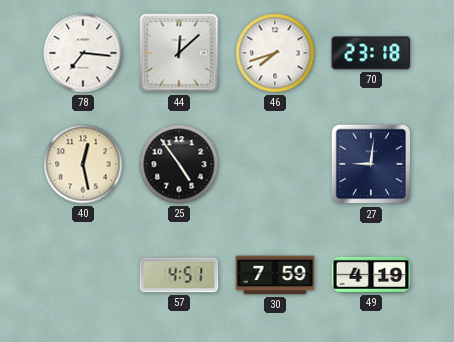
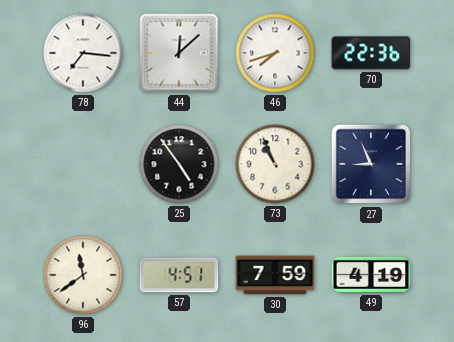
70: 23:18 -> 22:36
40: 12:28 -> none
73: none -> 10:56
27: 9:01 -> 8:56
96: none -> 11:39
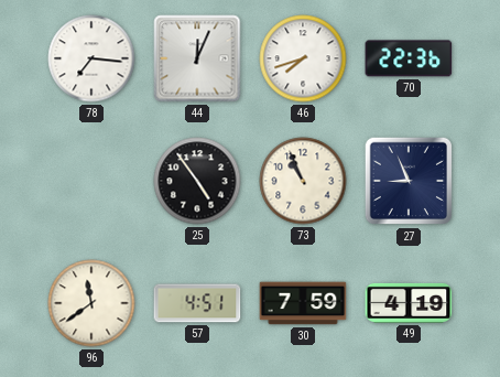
44: 12:08 -> 12:04
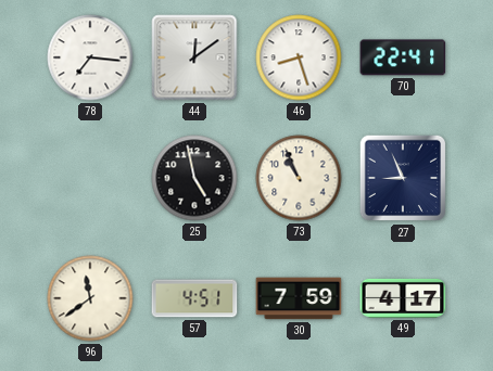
44: 12:04 -> 12:09
46: 7:42 -> 8:27
70: 22:36 -> 22:41
25: 4:54 -> 4:58
49: 4:19 -> 4:17
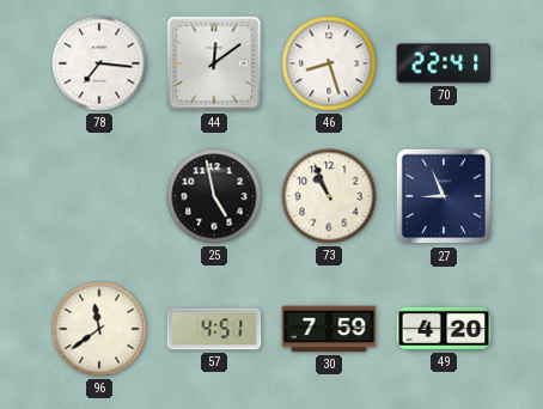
49: 4:17 -> 4:20
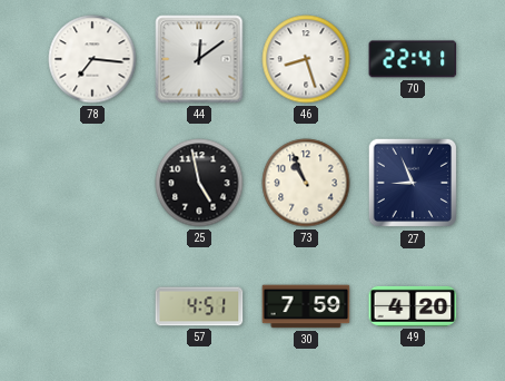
96: 11:39 -> none
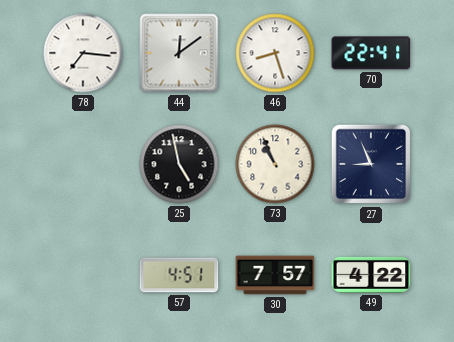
30: 7:59 -> 7:57
49: 4:20 -> 4:22
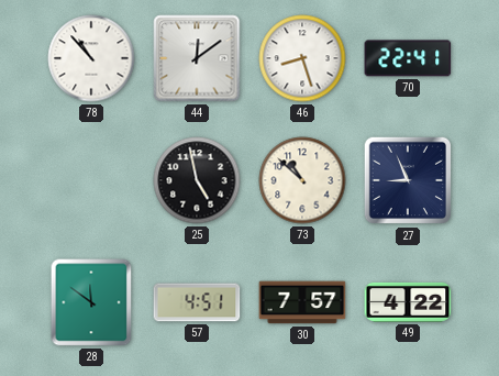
78: 7:16 -> 10:53
73: 10:56 -> 10:52
28: none -> 11:51
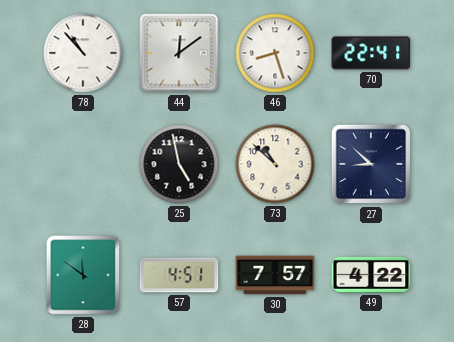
27: 8:56 -> 8:52
